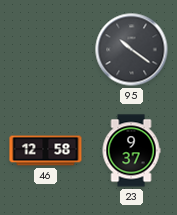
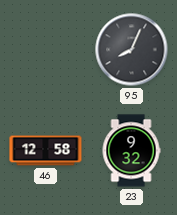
95: 10:21 -> 8:04
23: 9:37 -> 9:32
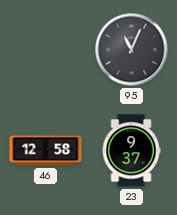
95: 8:04 -> 11:04
23: 9:32 -> 9:37
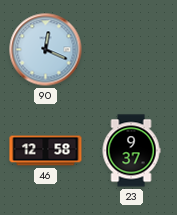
90: none -> 12:19
95: 11:04 -> none
